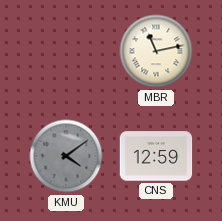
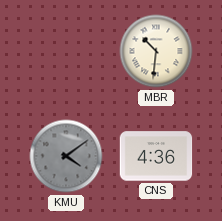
MBR: 11:13 -> 10:31
CNS: 12:59 -> 4:36
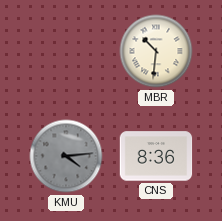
KMU: 4:09 -> 4:14
CNS: 4:36 -> 8:36
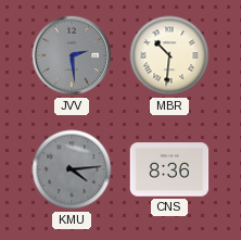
JVV: none -> 2:29
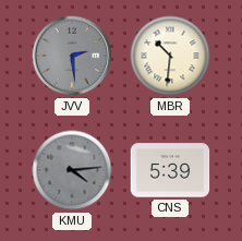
CNS: 8:36 -> 5:39
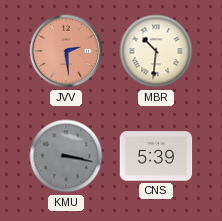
JVV dial: grey -> salmon
KMU: 4:14 -> 3:17
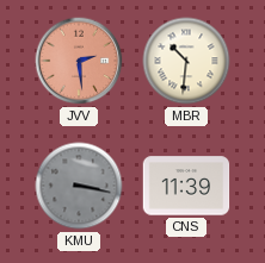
CNS: 5:39 -> 11:39
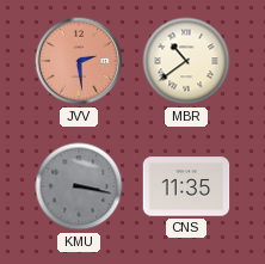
MBR: 10:31 -> 10:39
CNS: 11:39 -> 11:35
